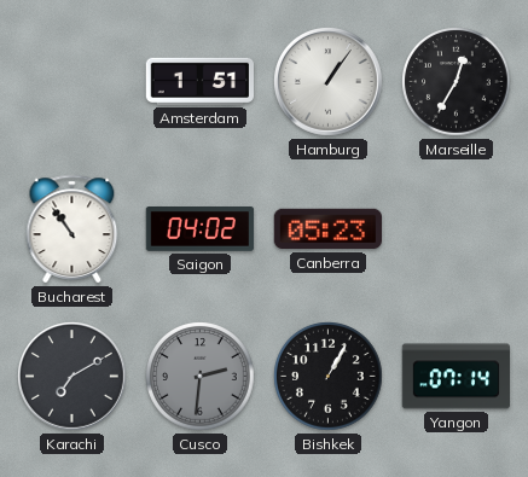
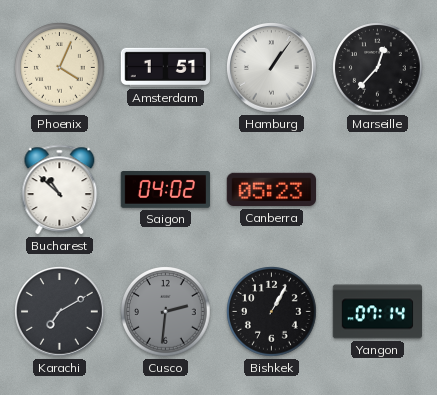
Phoenix: none -> 4:04
Marseille: 12:35 -> 12:37
Bucharest: 10:54 -> 10:52
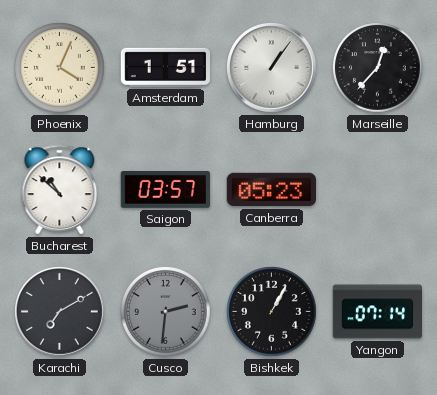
Saigon: 04:02 -> 03:57
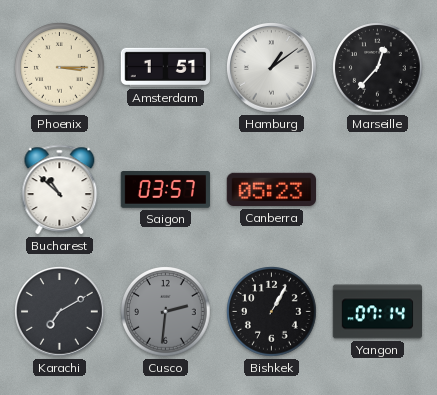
Phoenix: 4:04 -> 3:15
Hamburg: 1:06 -> 1:09
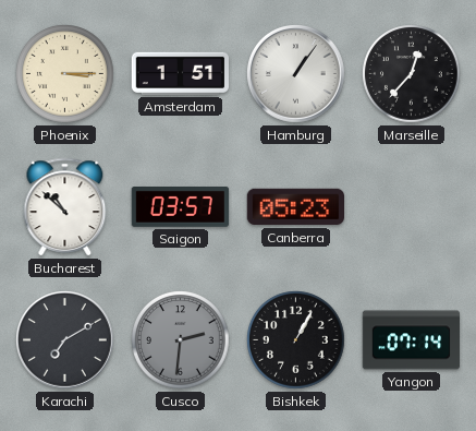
Hamburg: 1:09 -> 1:06
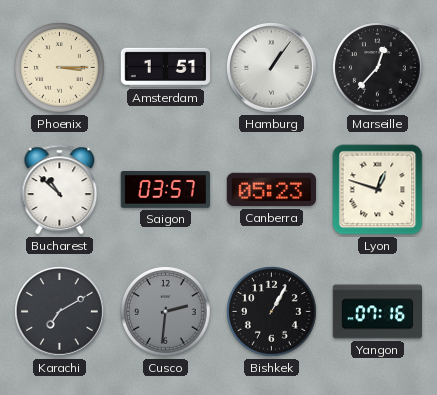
Lyon: none -> 12:48
Yangon: 07:14 -> 07:16
